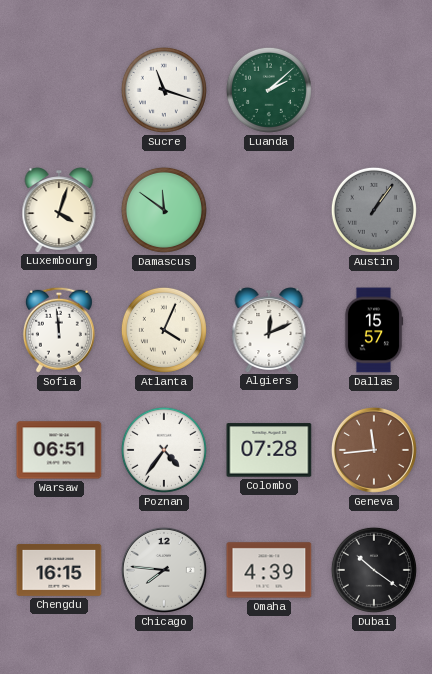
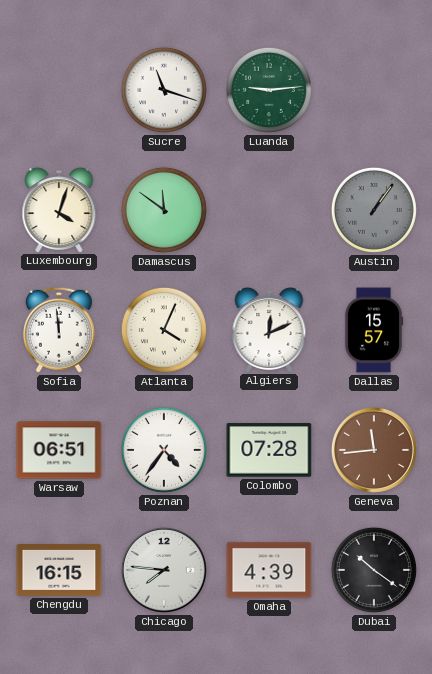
Luanda: 2:08 -> 9:14
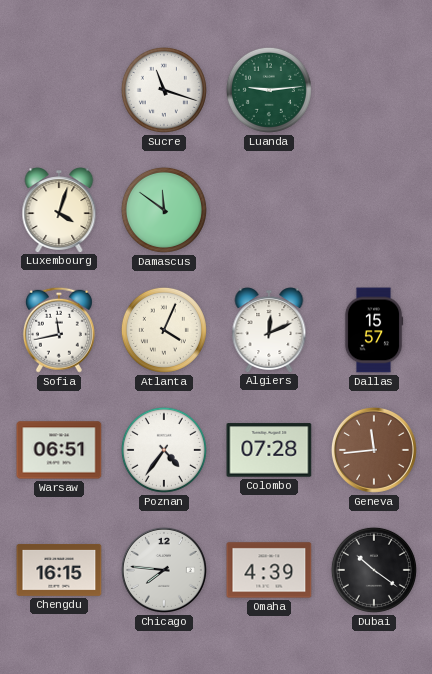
Austin: 1:06 -> none
Sofia: 11:59 -> 11:43
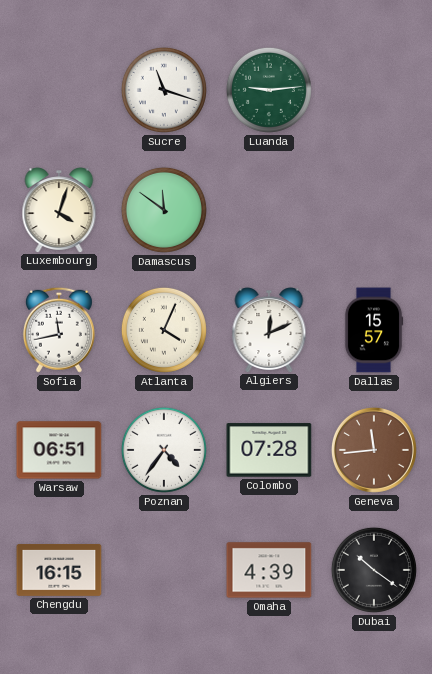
Chicago: 7:46 -> none
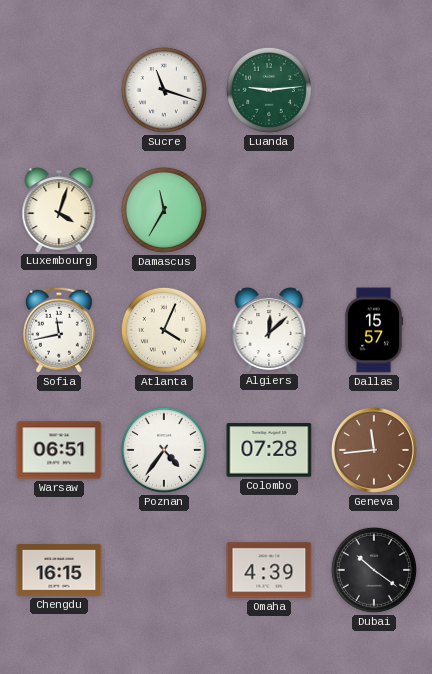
Damascus: 11:51 -> 11:35
Algiers: 12:11 -> 12:08
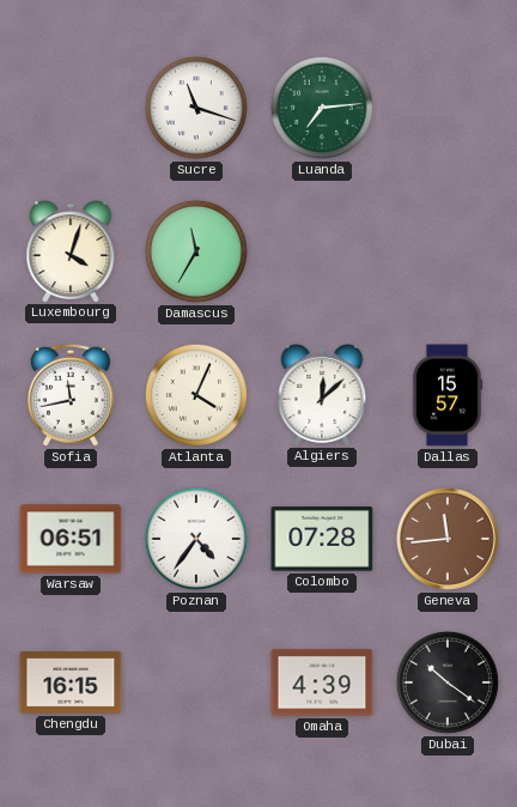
Luanda: 9:14 -> 7:14
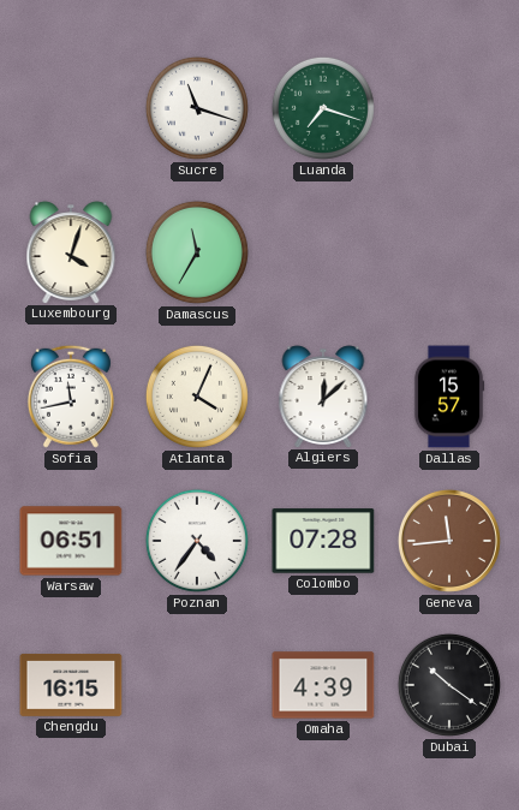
Luanda: 7:14 -> 7:18
